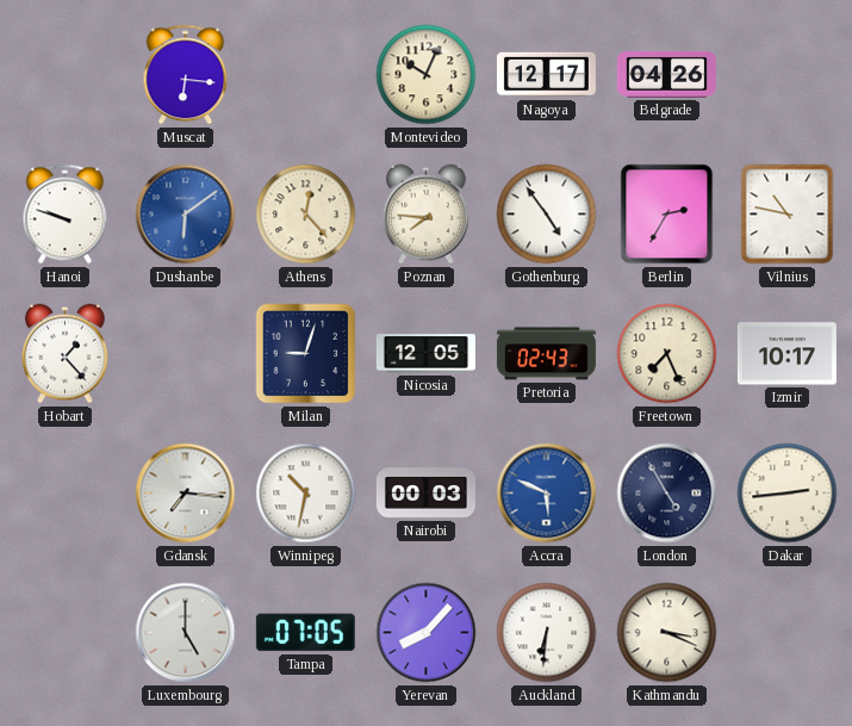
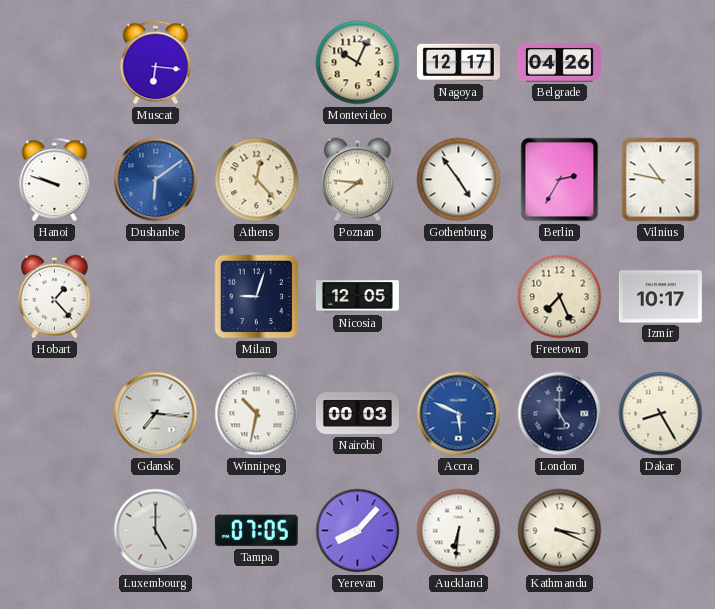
Pretoria: 02:43 -> none
London: 4:55 -> 5:00
Dakar: 2:44 -> 8:25
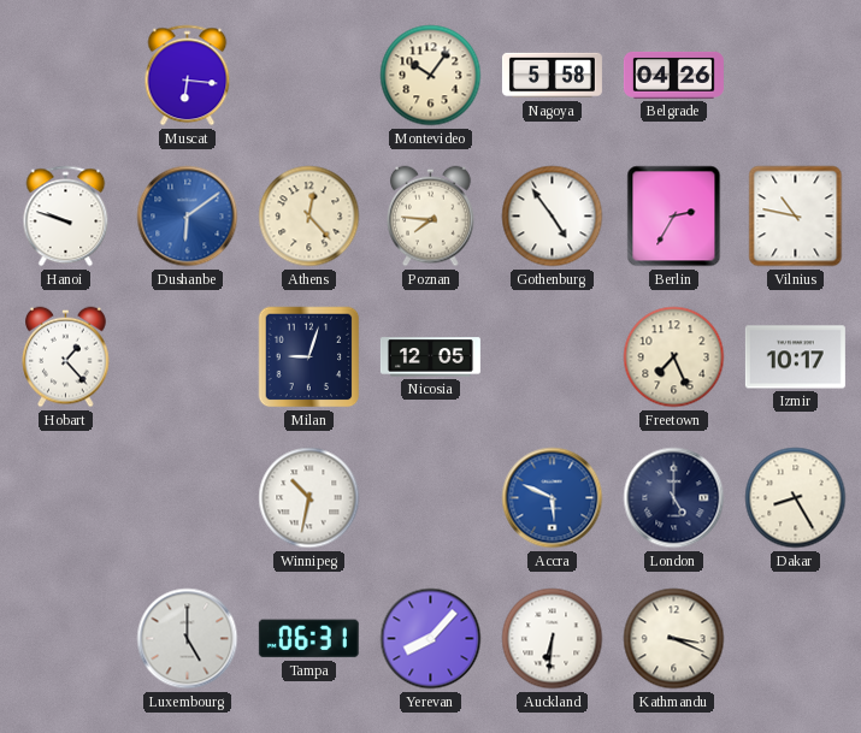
Montevideo: 10:04 -> 10:06
Nagoya: 12:17 -> 5:58
Gdansk: 7:16 -> none
Nairobi: 00:03 -> none
Tampa: 07:05 -> 06:31
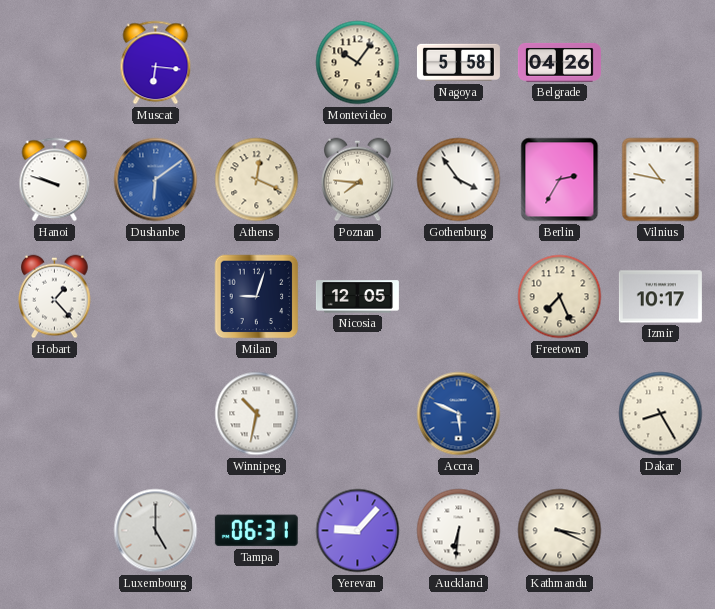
Athens: 12:23 -> 12:19
Gothenburg: 4:54 -> 3:54
London: 5:00 -> none
Yerevan: 8:07 -> 9:07
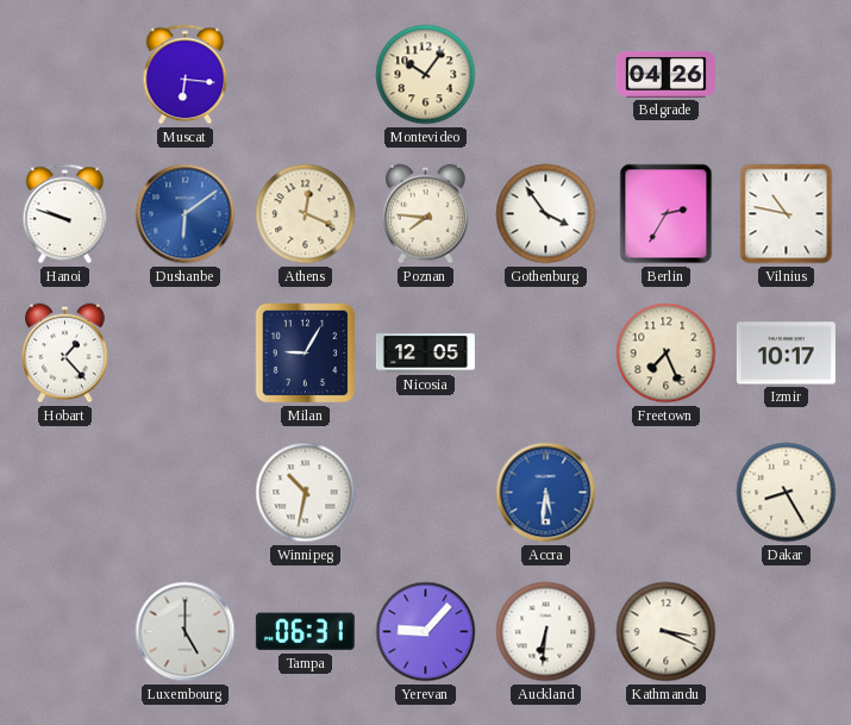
Nagoya: 5:58 -> none
Milan: 9:03 -> 9:05
Accra: 5:49 -> 5:31
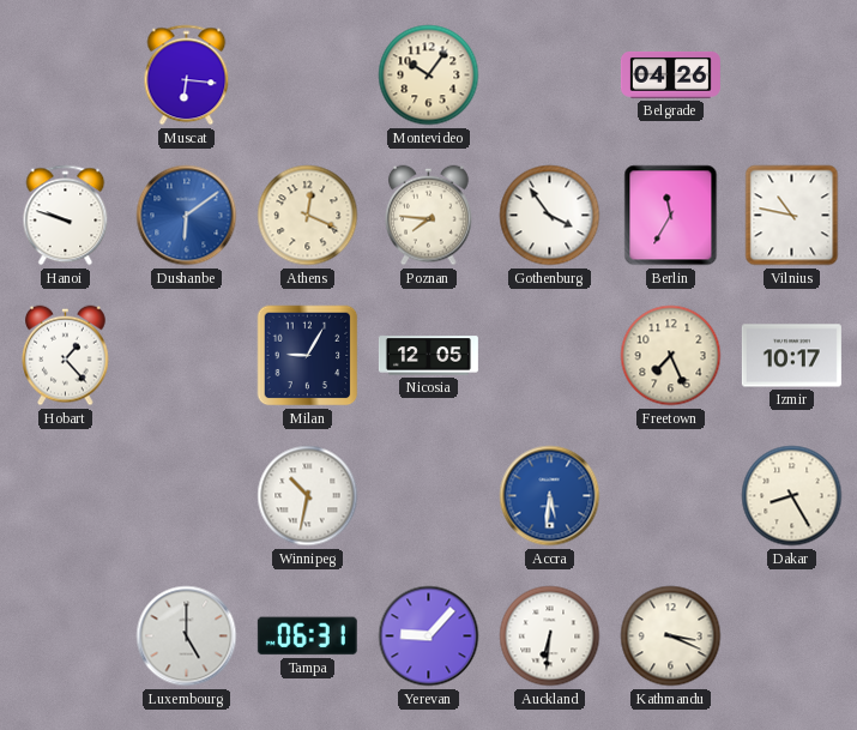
Berlin: 2:35 -> 11:35
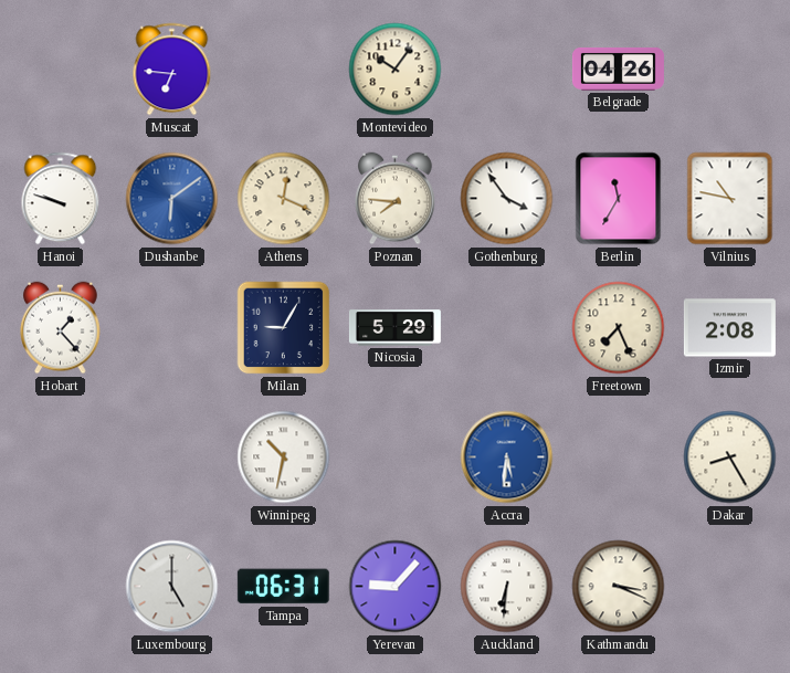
Muscat: 6:16 -> 6:46
Nicosia: 12:05 -> 5:29
Izmir: 10:17 -> 2:08
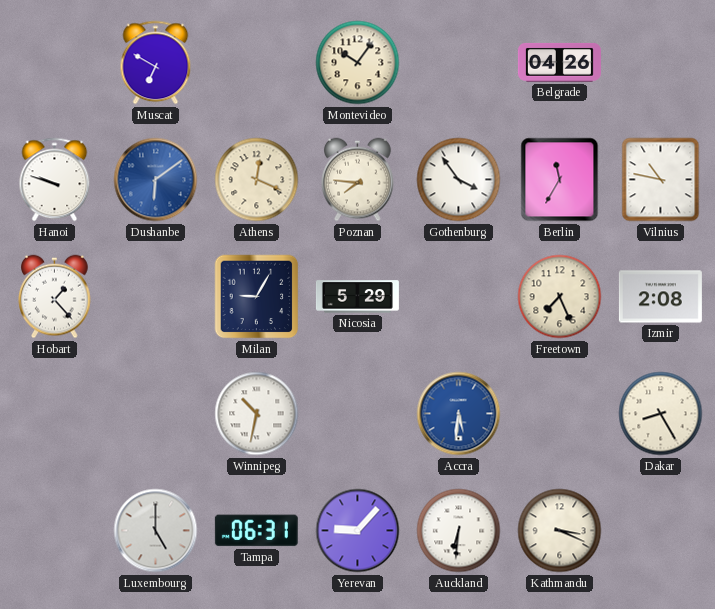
Muscat: 6:46 -> 6:50
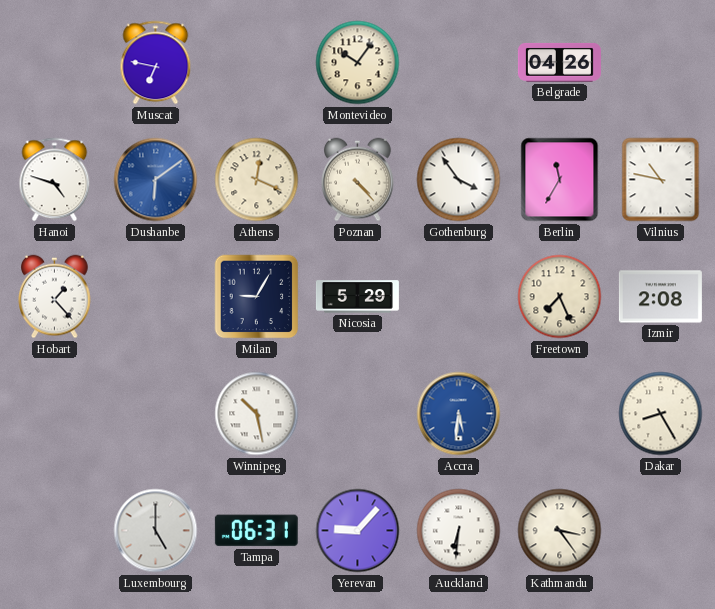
Muscat: 6:50 -> 6:47
Hanoi: 9:48 -> 4:48
Poznan: 7:46 -> 4:23
Winnipeg: 10:32 -> 10:28
Kathmandu: 3:19 -> 3:24
